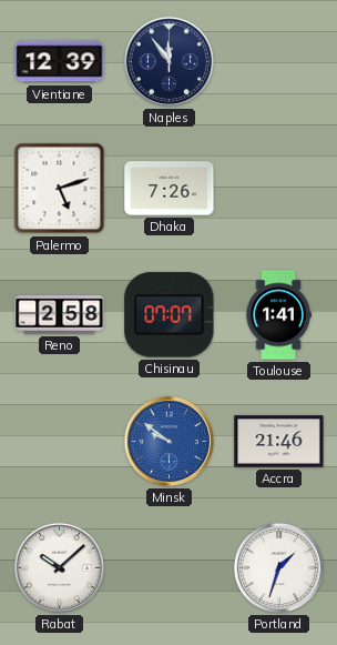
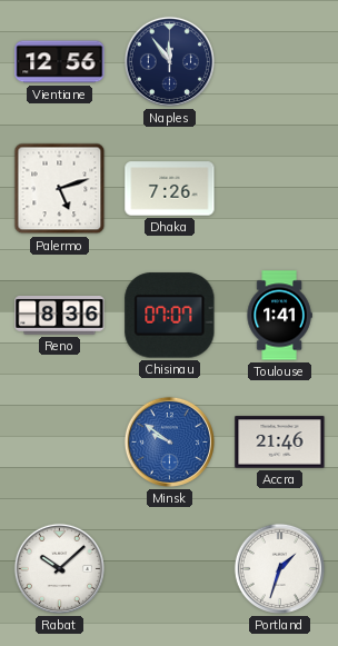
Vientiane: 12:39 -> 12:56
Reno: 2:58 -> 8:36
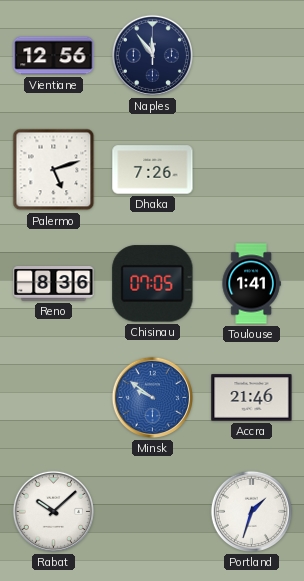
Chisinau: 07:07 -> 07:05
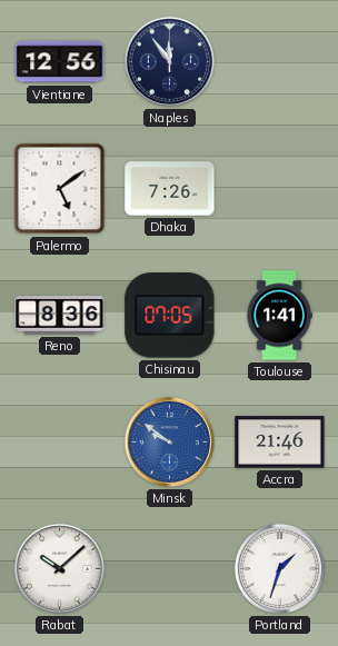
Palermo: 5:12 -> 5:09
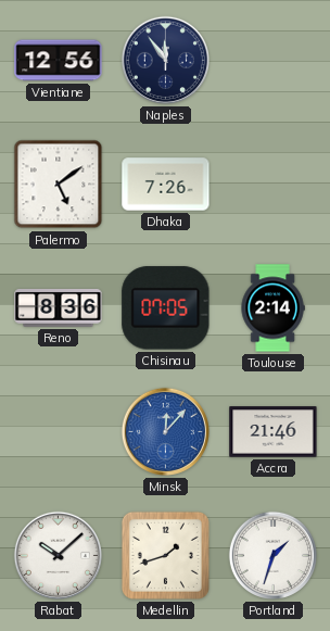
Toulouse: 1:41 -> 2:14
Minsk: 9:51 -> 12:07
Medellin: none -> 1:42
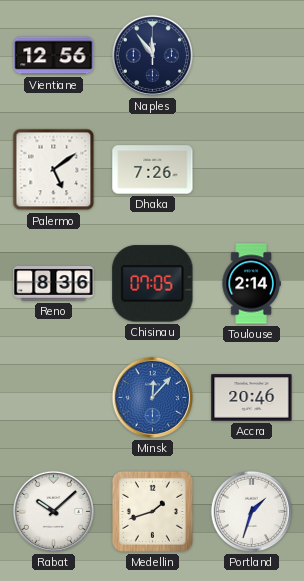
Accra: 21:46 -> 20:46
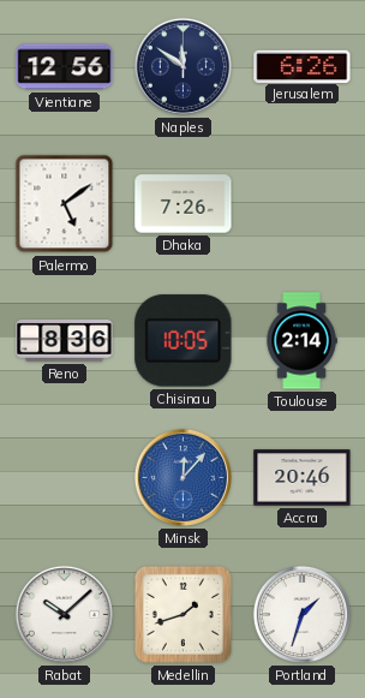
Naples: 11:54 -> 11:51
Jerusalem: none -> 6:26
Chisinau: 07:05 -> 10:05
